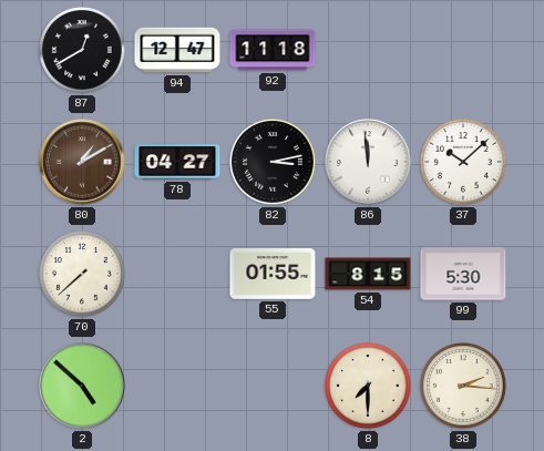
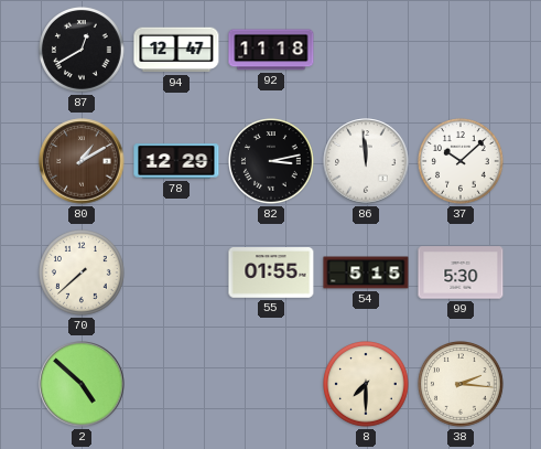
78: 04:27 -> 12:29
54: 8:15 -> 5:15
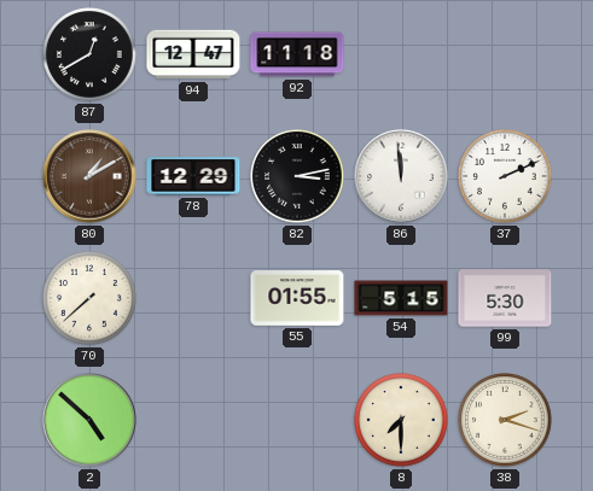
37: 10:08 -> 2:11
38: 2:16 -> 2:18
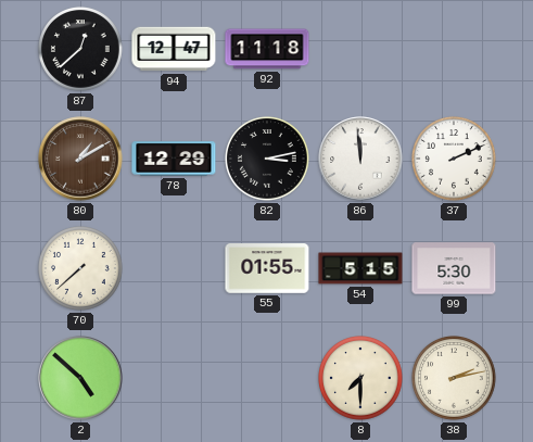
87: 12:40 -> 12:38
38: 2:18 -> 2:13
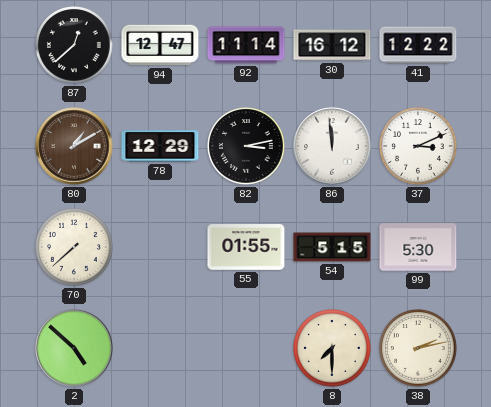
92: 11:18 -> 11:14
30: none -> 16:12
41: none -> 12:22
37: 2:11 -> 3:11
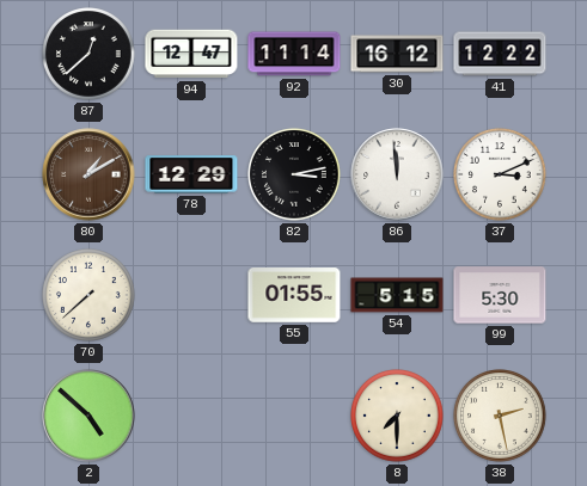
38: 2:13 -> 2:28
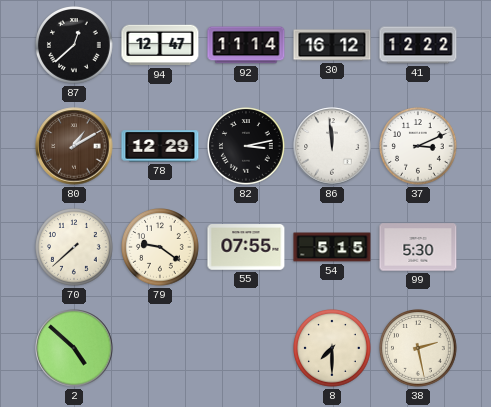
79: none -> 9:21
55: 01:55 -> 07:55
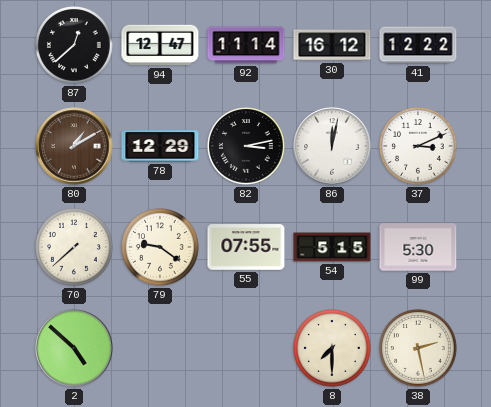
86: 11:59 -> 12:02
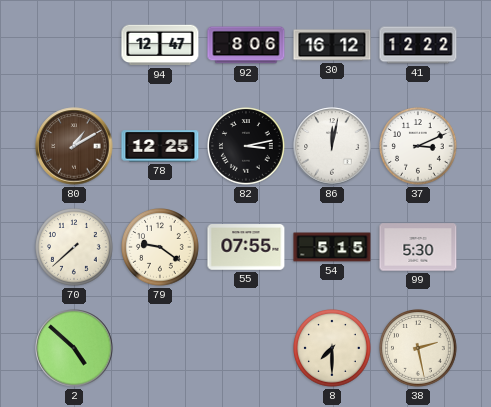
87: 12:38 -> none
92: 11:14 -> 8:06
78: 12:29 -> 12:25
